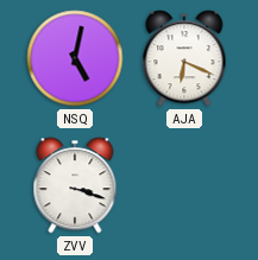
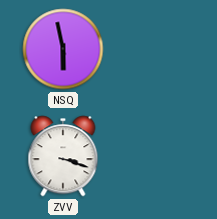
NSQ: 5:02 -> 5:58
AJA: 6:19 -> none
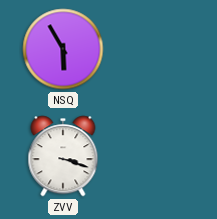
NSQ: 5:58 -> 5:55
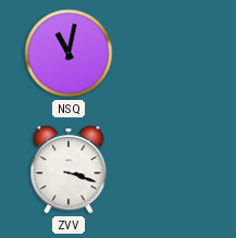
NSQ: 5:55 -> 11:02
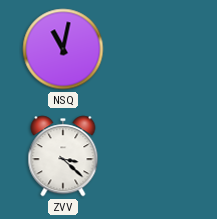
ZVV: 3:18 -> 3:22
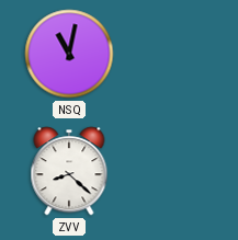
ZVV: 3:22 -> 8:22
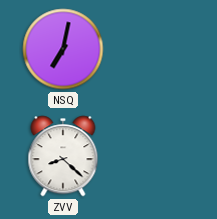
NSQ: 11:02 -> 7:02
